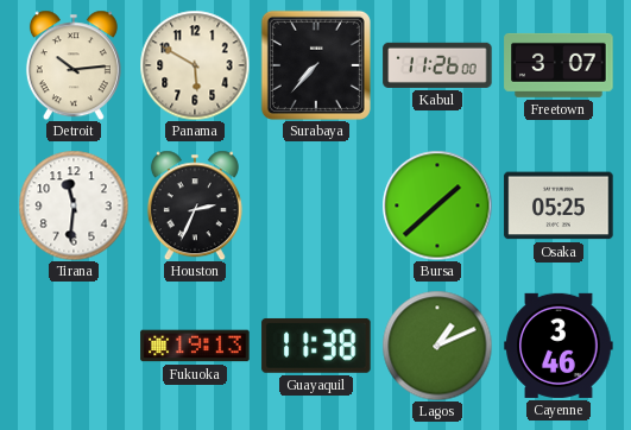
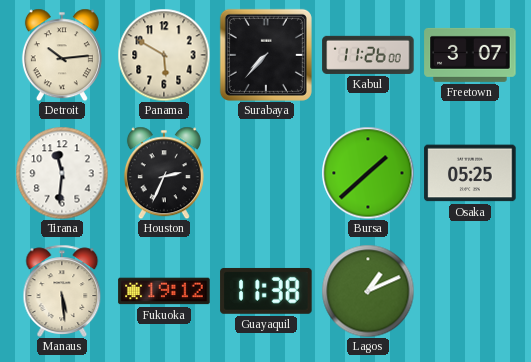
Manaus: none -> 5:29
Fukuoka: 19:13 -> 19:12
Cayenne: 3:46 -> none
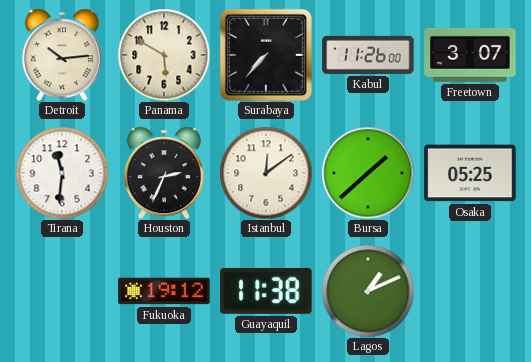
Istanbul: none -> 12:09
Manaus: 5:29 -> none
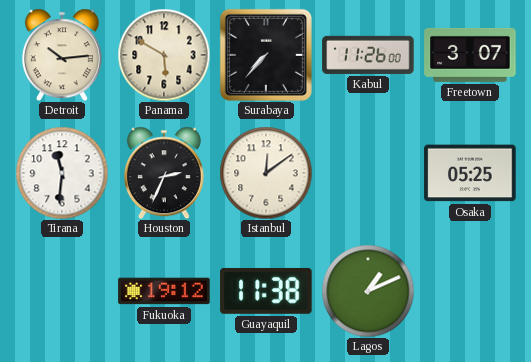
Bursa: 1:38 -> none
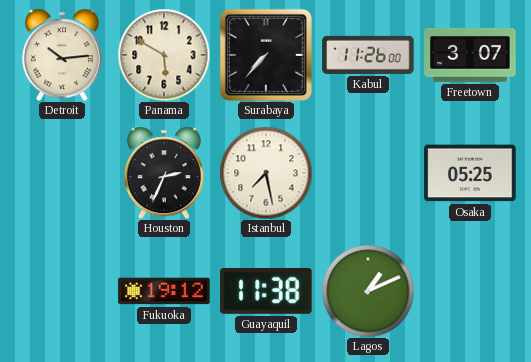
Tirana: 11:31 -> none
Istanbul: 12:09 -> 7:28
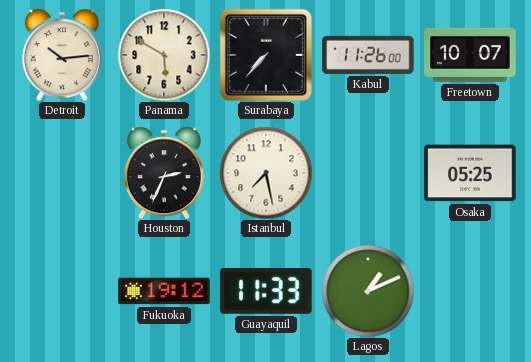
Freetown: 3:07 -> 10:07
Guayaquil: 11:38 -> 11:33
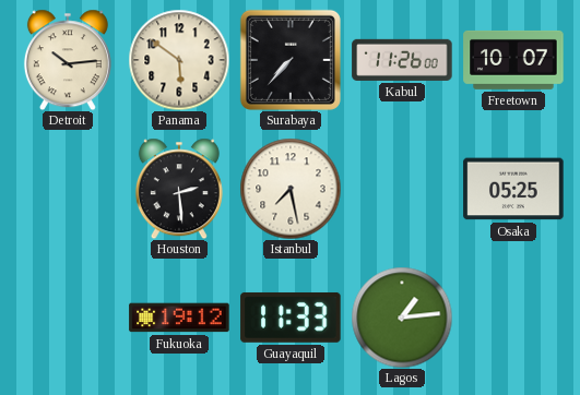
Panama: 5:50 -> 5:51
Houston: 2:34 -> 2:29
Lagos: 1:11 -> 1:14
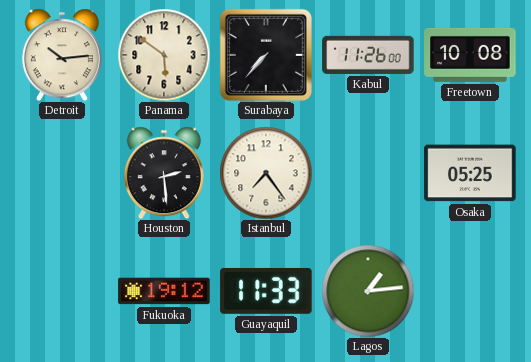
Freetown: 10:07 -> 10:08
Istanbul: 7:28 -> 7:24
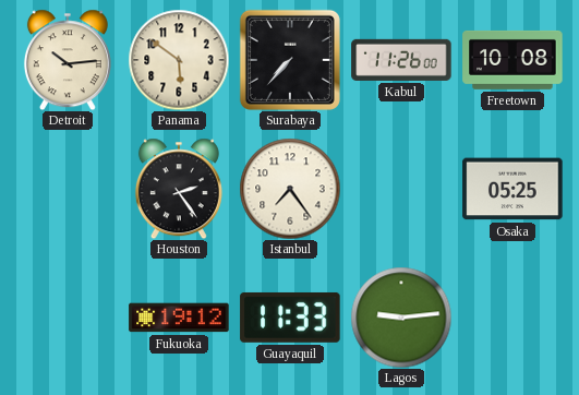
Houston: 2:29 -> 2:24
Lagos: 1:14 -> 9:14
